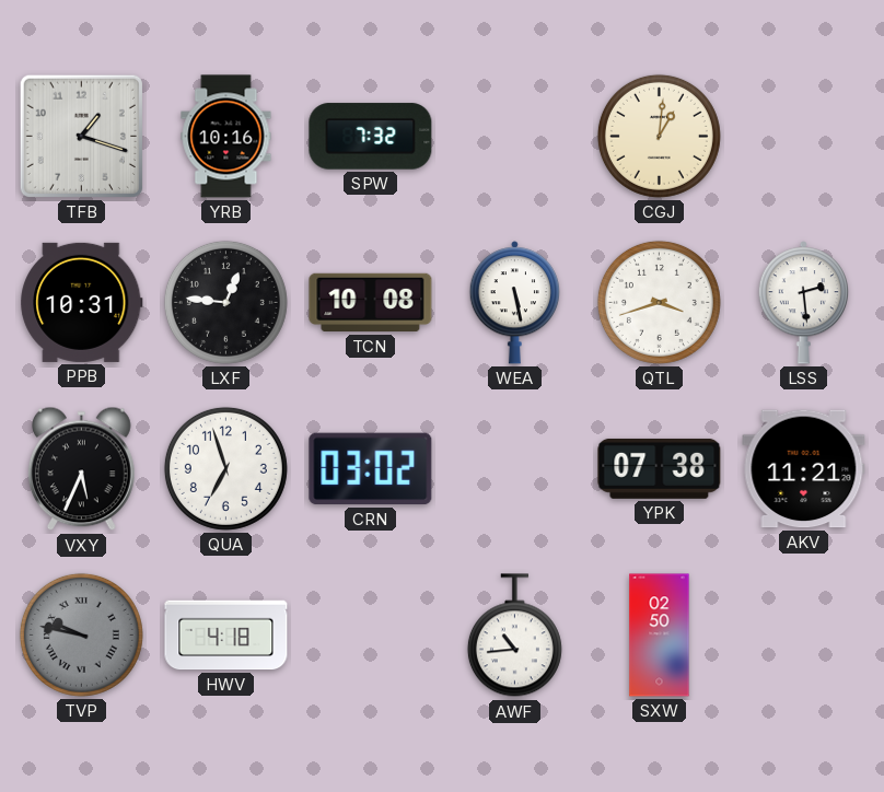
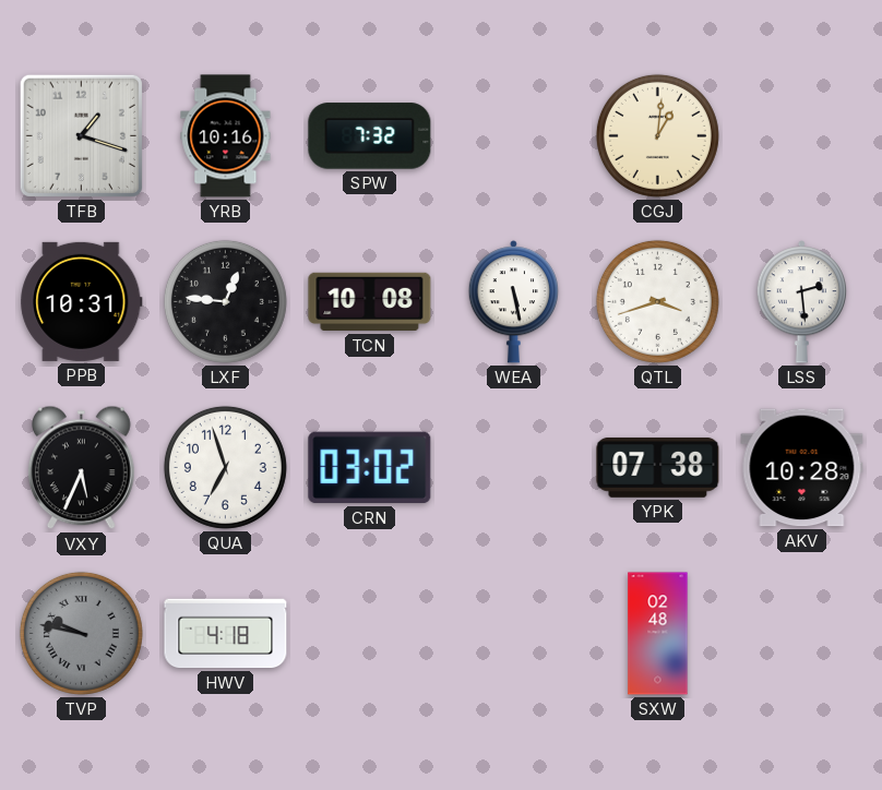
AKV: 11:21 -> 10:28
AWF: 10:44 -> none
SXW: 02:50 -> 02:48
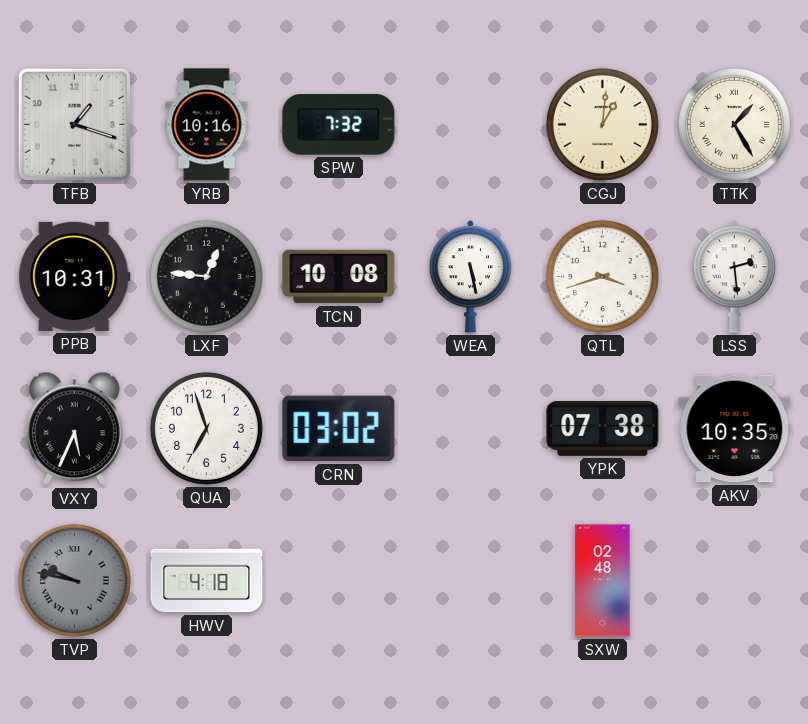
TTK: none -> 1:25
AKV: 10:28 -> 10:35
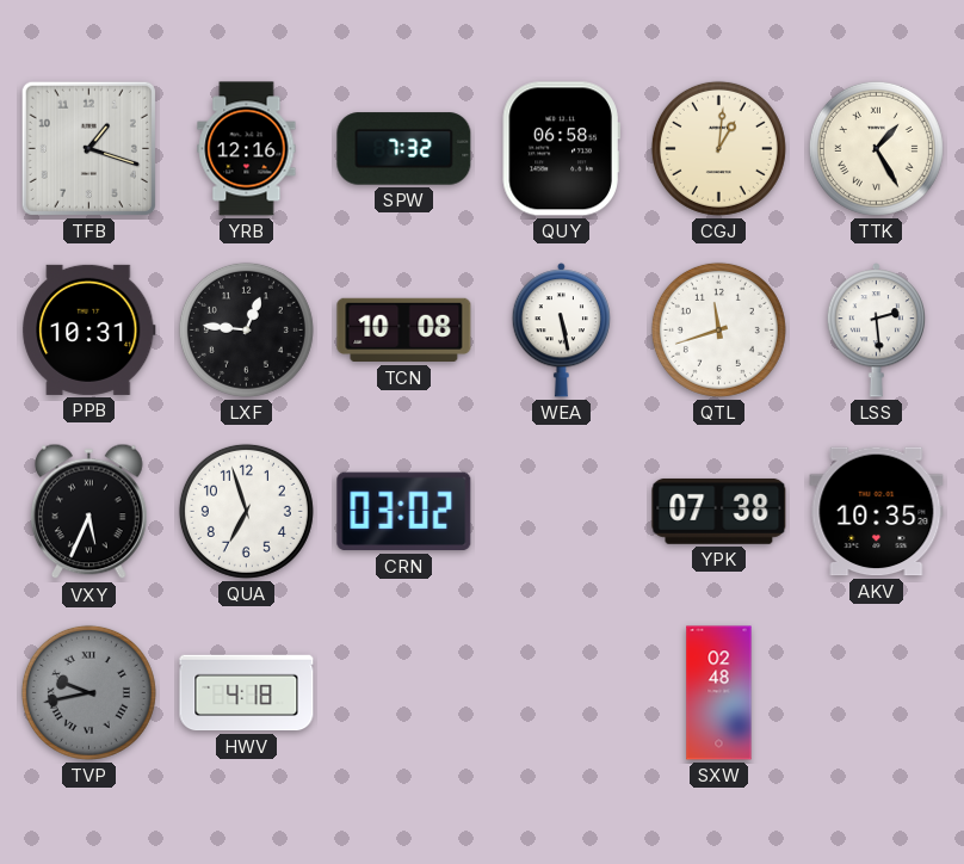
YRB: 10:16 -> 12:16
QUY: none -> 06:58
QTL: 3:42 -> 11:42
TVP: 9:47 -> 9:43
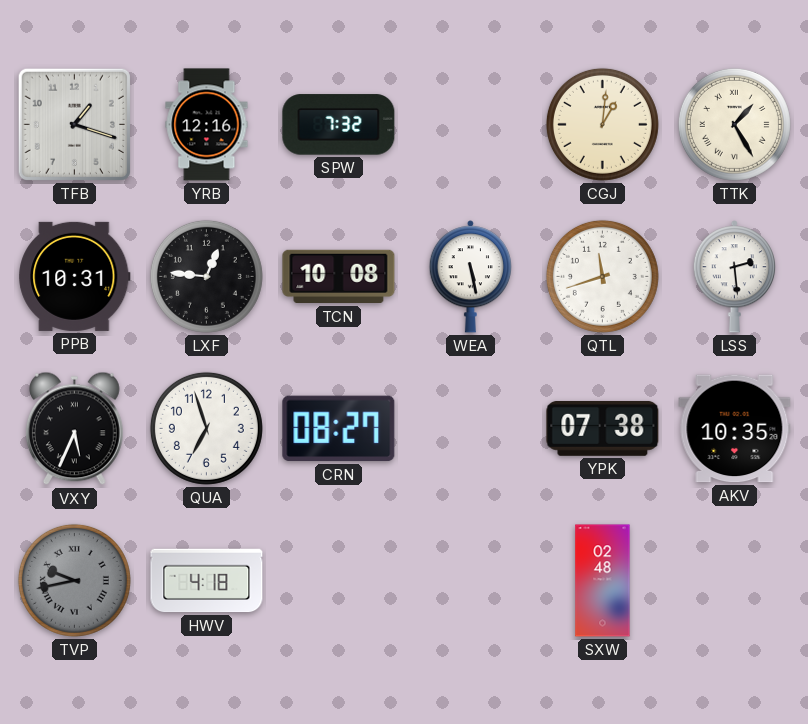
QUY: 06:58 -> none
CRN: 03:02 -> 08:27
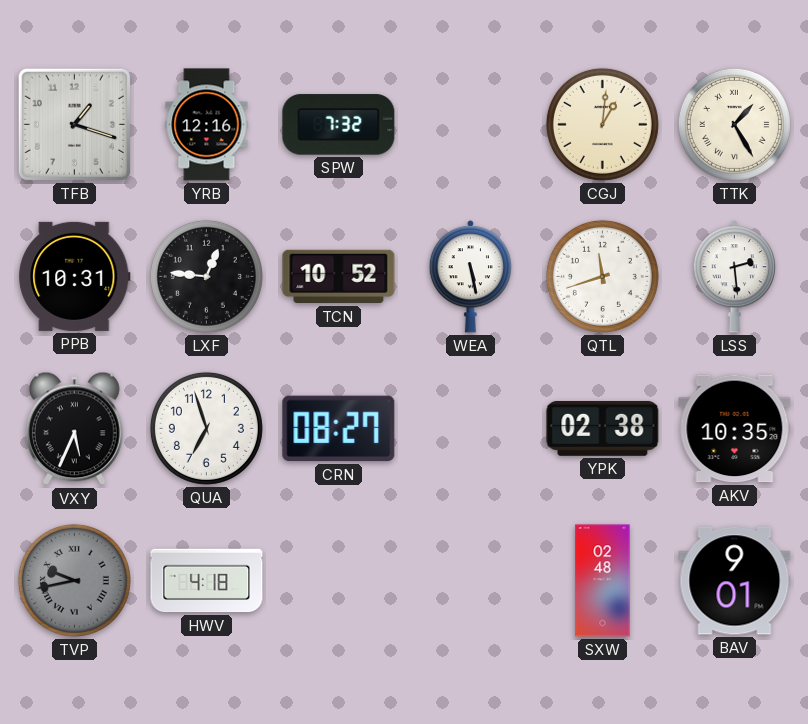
TCN: 10:08 -> 10:52
YPK: 07:38 -> 02:38
BAV: none -> 9:01
